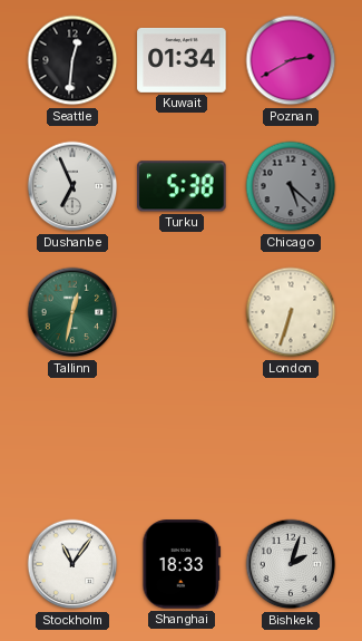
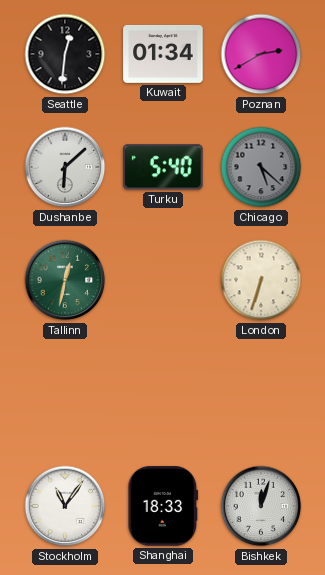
Dushanbe: 6:56 -> 6:08
Turku: 5:38 -> 5:40
Bishkek: 2:03 -> 12:03
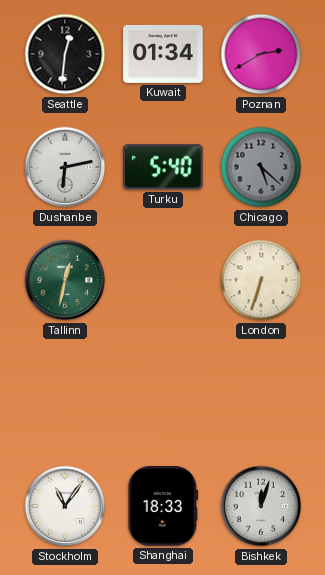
Dushanbe: 6:08 -> 6:13
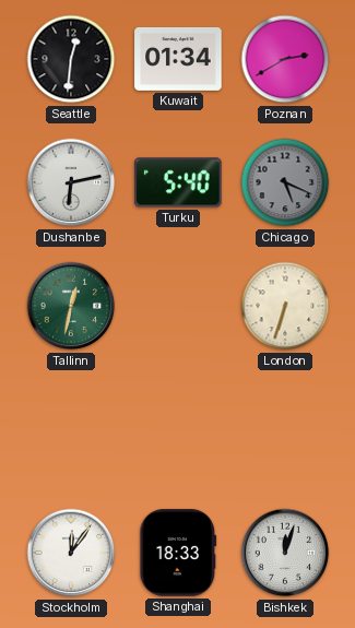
Chicago: 5:22 -> 5:19
Stockholm: 11:06 -> 12:06
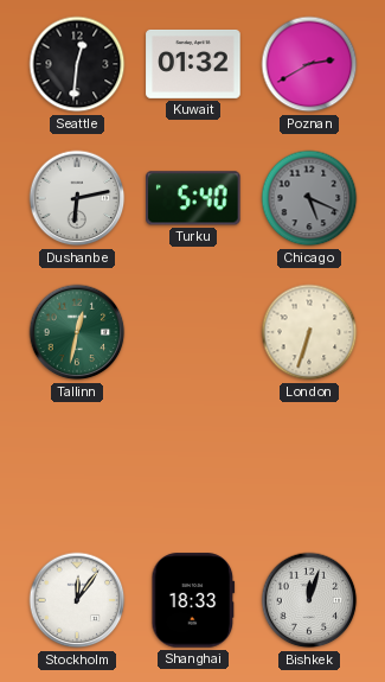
Kuwait: 01:34 -> 01:32
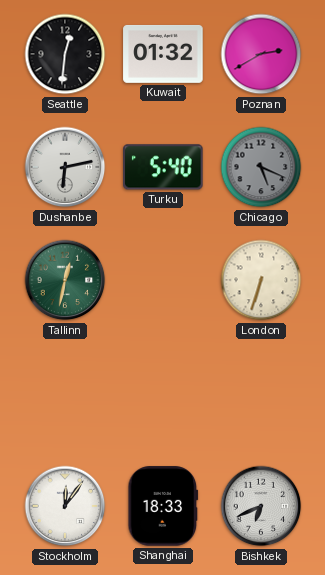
Bishkek: 12:03 -> 6:41
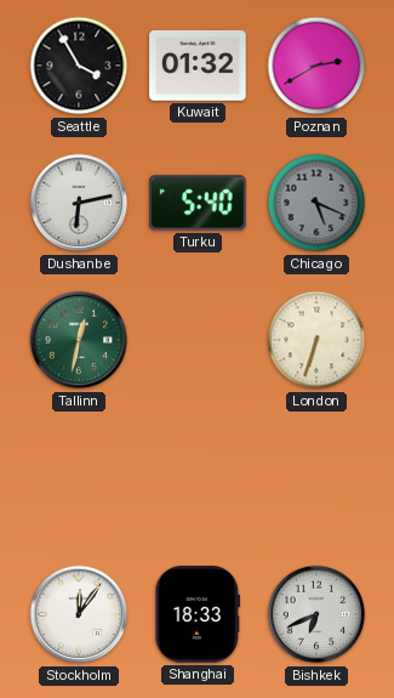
Seattle: 12:31 -> 3:55
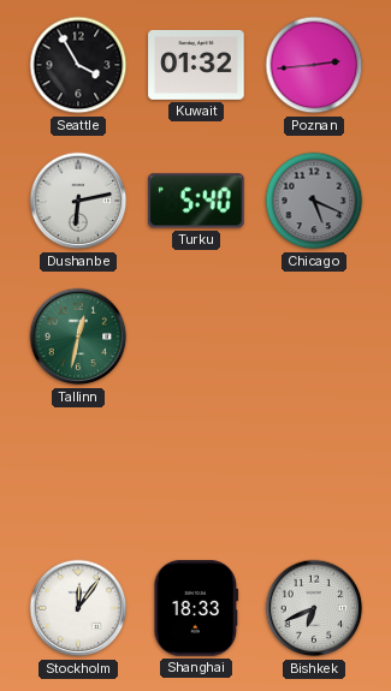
Poznan: 2:40 -> 2:44
London: 6:33 -> none
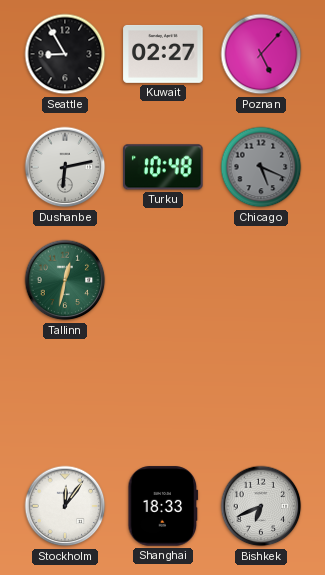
Seattle: 3:55 -> 8:55
Kuwait: 01:32 -> 02:27
Poznan: 2:44 -> 5:07
Turku: 5:40 -> 10:48
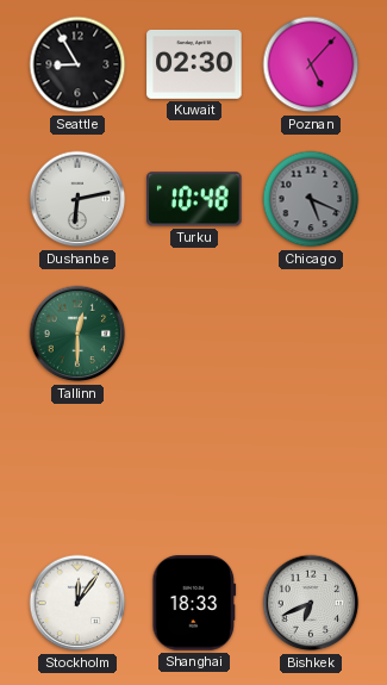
Kuwait: 02:27 -> 02:30
Tallinn: 12:32 -> 12:30
